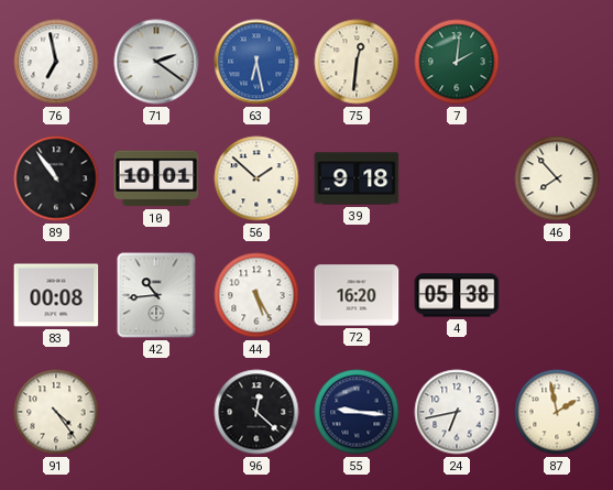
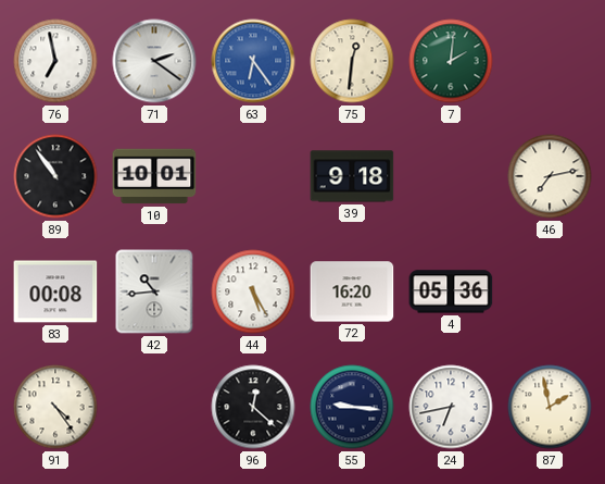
63: 6:28 -> 6:24
56: 1:52 -> none
46: 7:53 -> 7:13
4: 05:38 -> 05:36
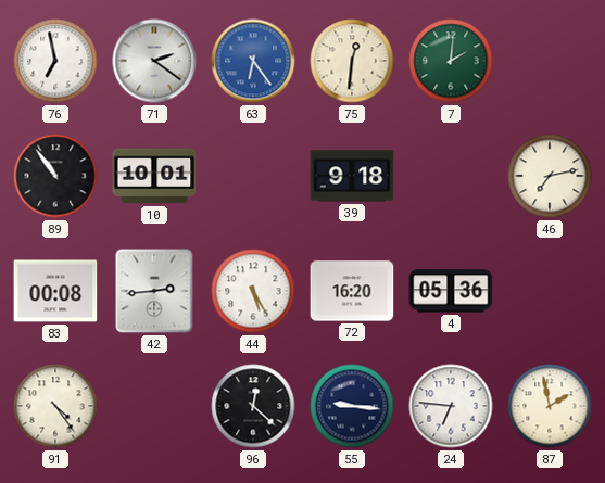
42: 10:44 -> 2:44
24: 6:43 -> 6:46
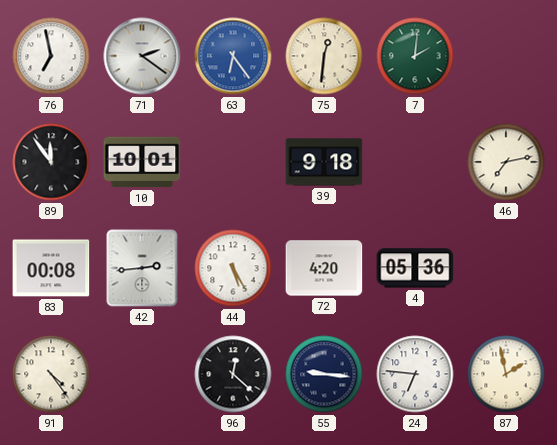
89: 10:54 -> 11:54
72: 16:20 -> 4:20
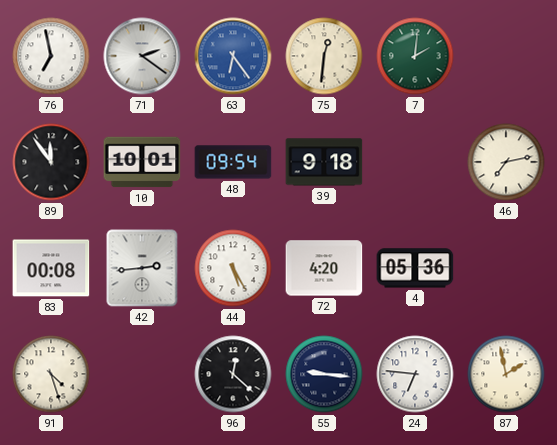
48: none -> 09:54
91: 4:24 -> 4:27
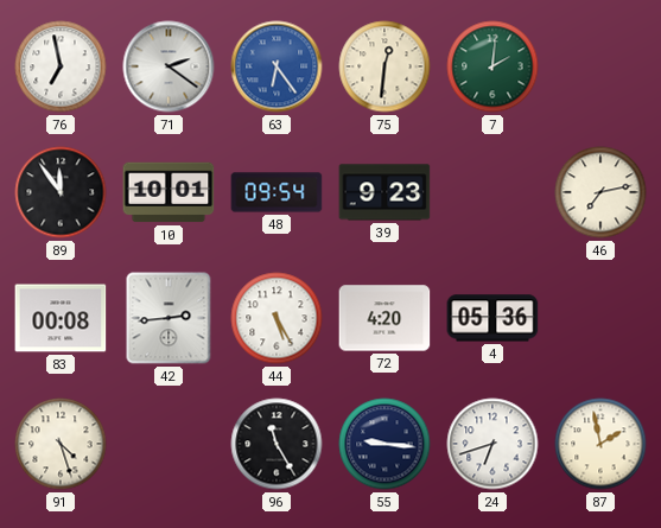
39: 9:18 -> 9:23
96: 12:22 -> 11:25
24: 6:46 -> 6:42
